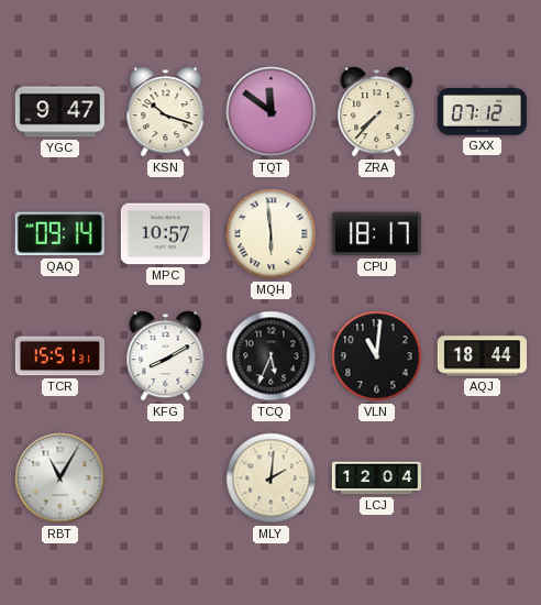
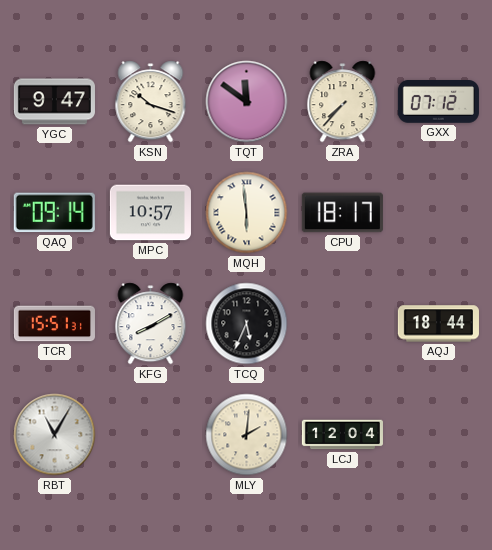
VLN: 11:01 -> none
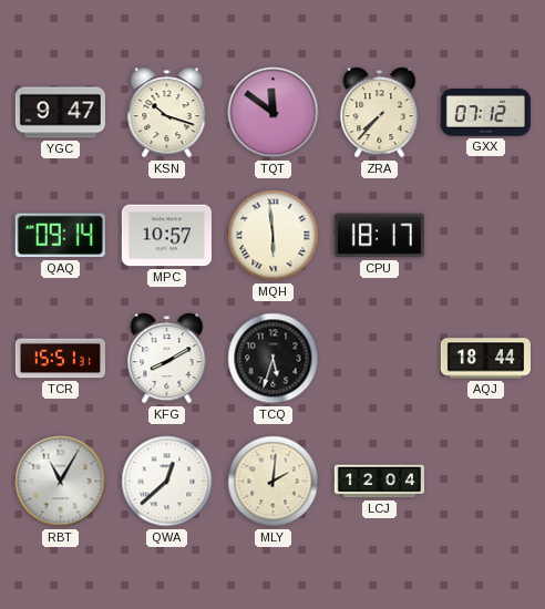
TCQ: 5:34 -> 5:33
QWA: none -> 12:38
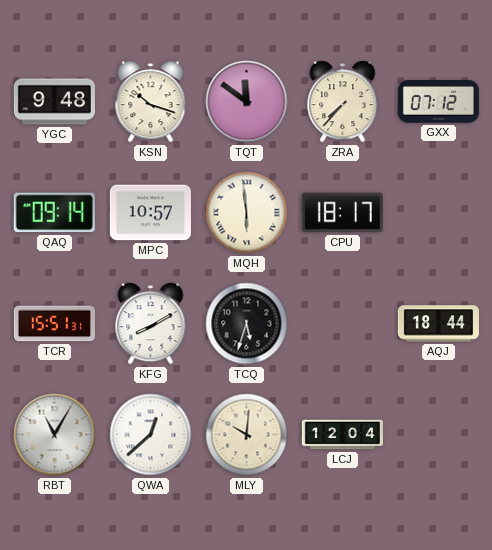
YGC: 9:47 -> 9:48
MLY: 2:01 -> 10:01
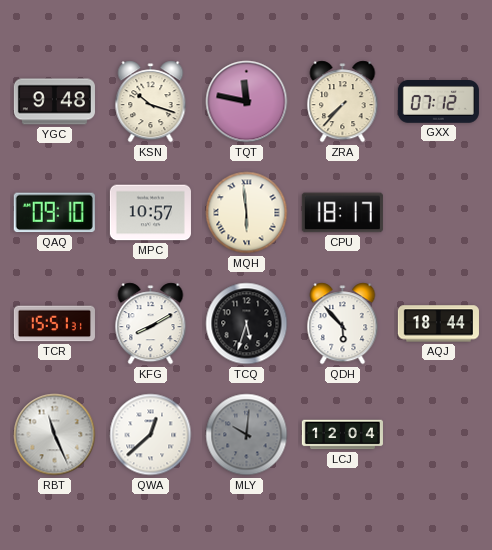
TQT: 11:51 -> 11:47
QAQ: 09:14 -> 09:10
QDH: none -> 5:53
RBT: 11:05 -> 11:26
MLY dial: cream -> grey
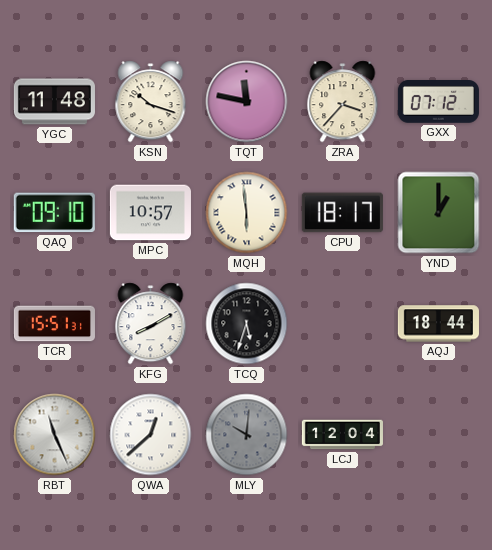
YGC: 9:48 -> 11:48
ZRA: 7:37 -> 3:37
YND: none -> 1:00
QDH: 5:53 -> none
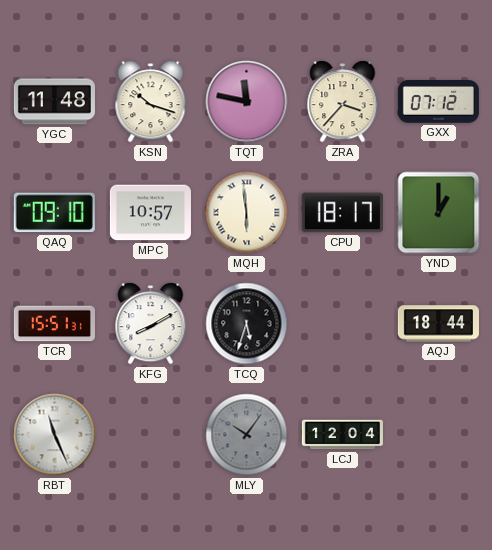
QWA: 12:38 -> none
MLY: 10:01 -> 10:06
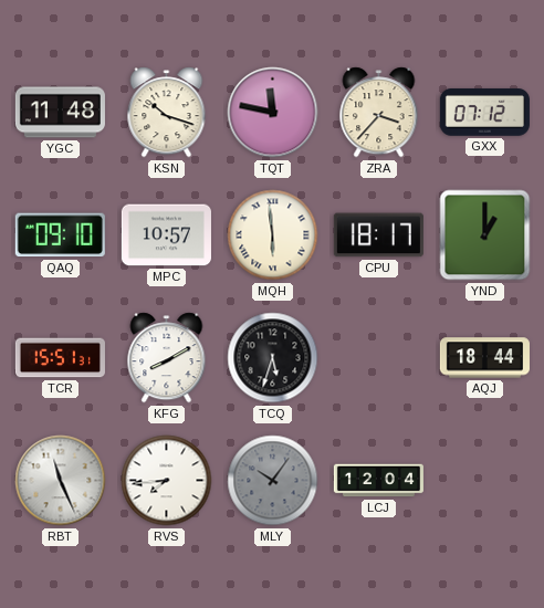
RVS: none -> 7:44
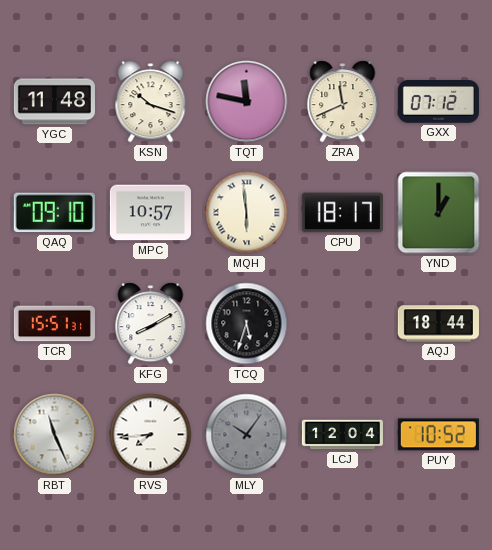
ZRA: 3:37 -> 11:41
PUY: none -> 10:52
